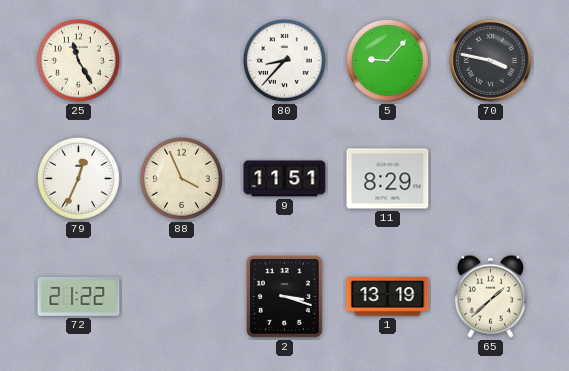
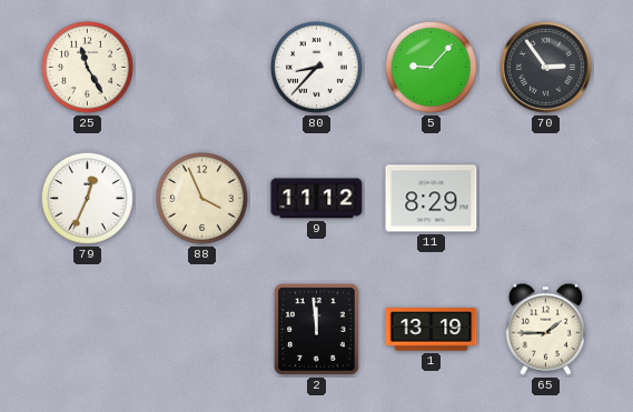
70: 3:47 -> 2:54
9: 11:51 -> 11:12
72: 21:22 -> none
2: 3:18 -> 11:59
65: 1:38 -> 1:45
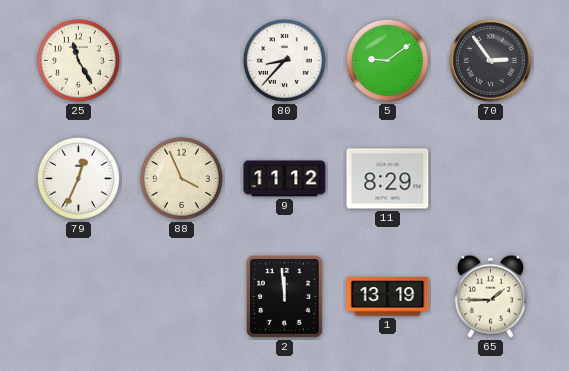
5: 9:07 -> 9:09
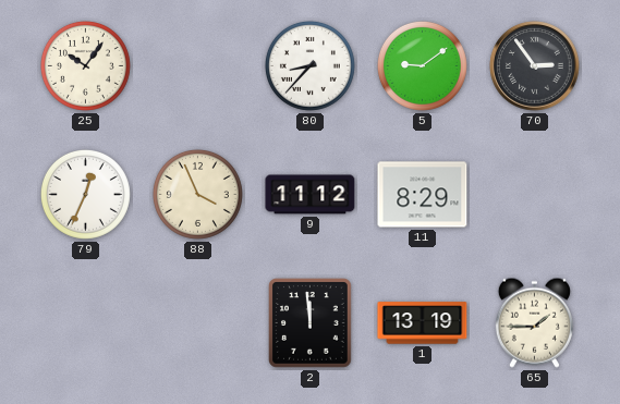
25: 11:25 -> 10:06
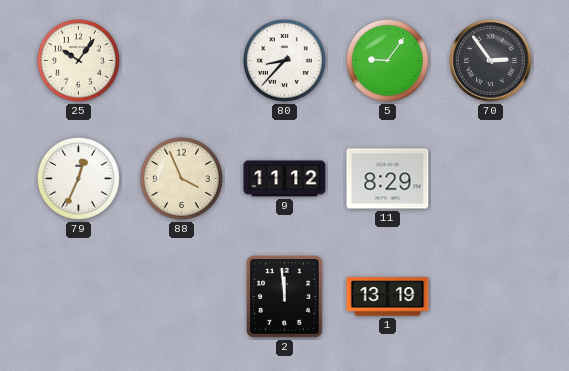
5: 9:09 -> 9:06
65: 1:45 -> none
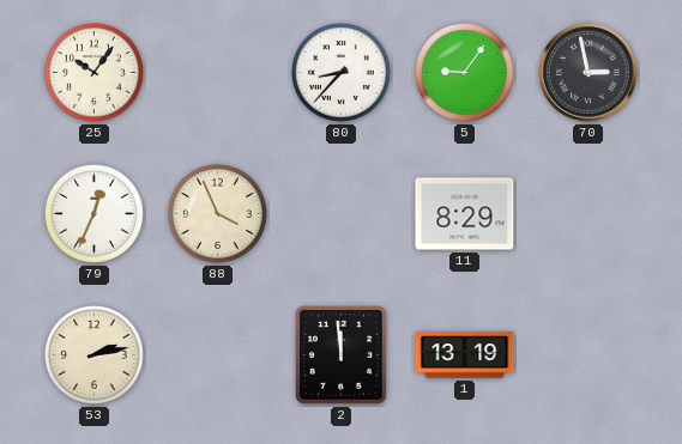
70: 2:54 -> 2:58
9: 11:12 -> none
53: none -> 2:13
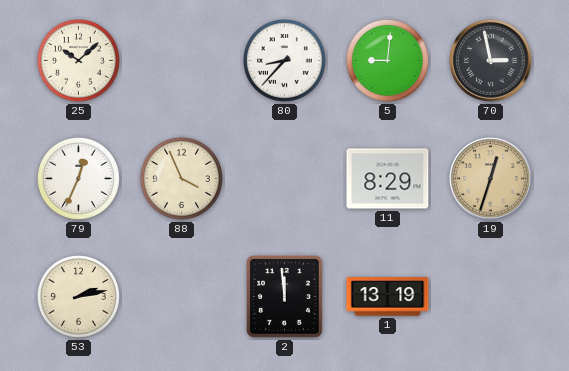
25: 10:06 -> 10:08
5: 9:06 -> 9:01
19: none -> 12:33
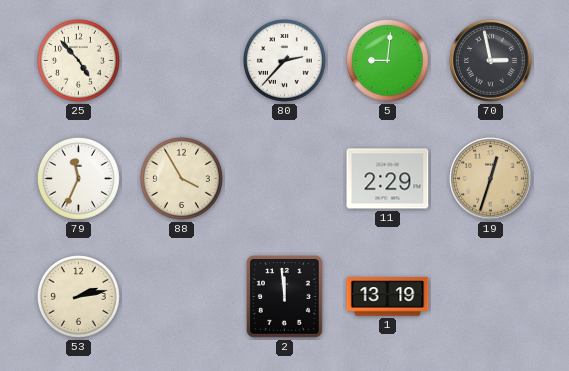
25: 10:08 -> 4:53
80: 8:37 -> 2:37
79: 12:34 -> 11:34
88: 3:56 -> 3:55
11: 8:29 -> 2:29
